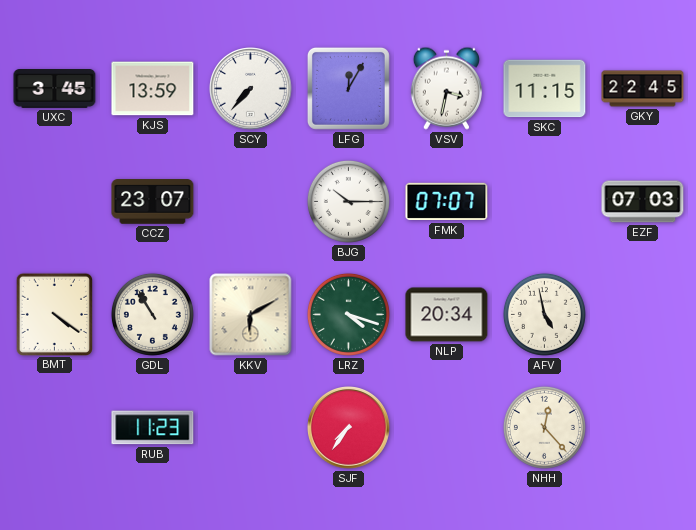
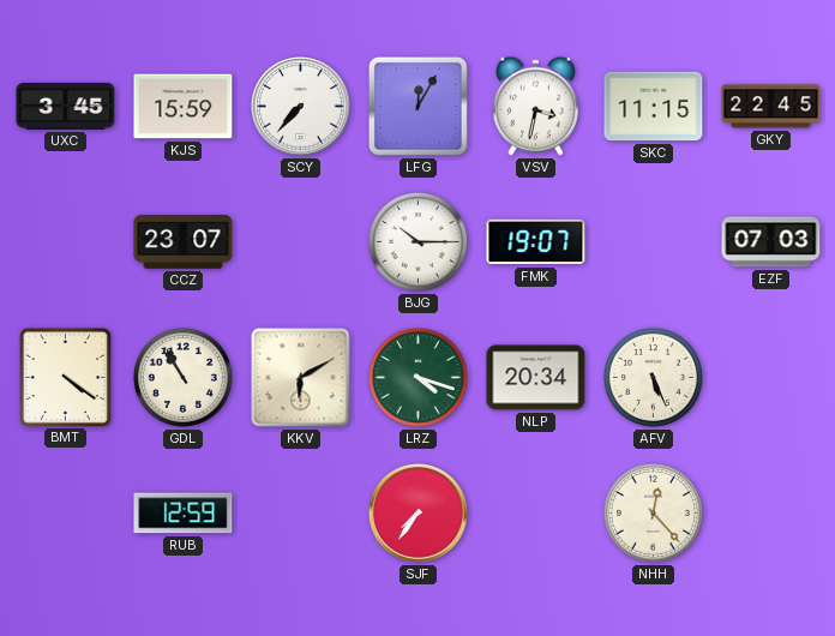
KJS: 13:59 -> 15:59
FMK: 07:07 -> 19:07
AFV: 4:58 -> 5:26
RUB: 11:23 -> 12:59
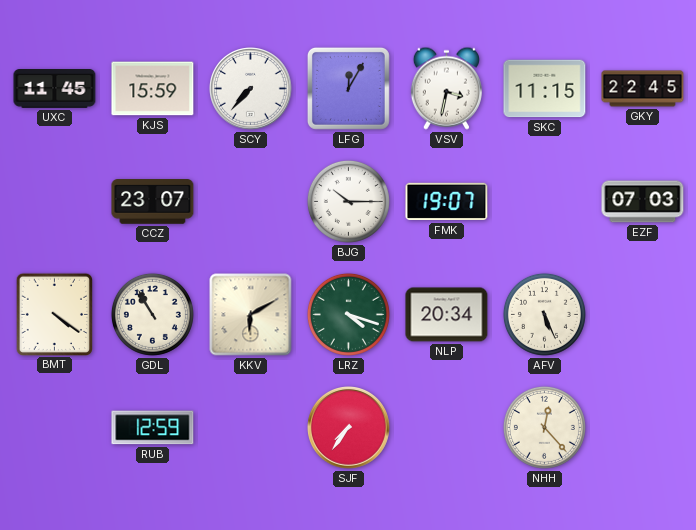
UXC: 3:45 -> 11:45
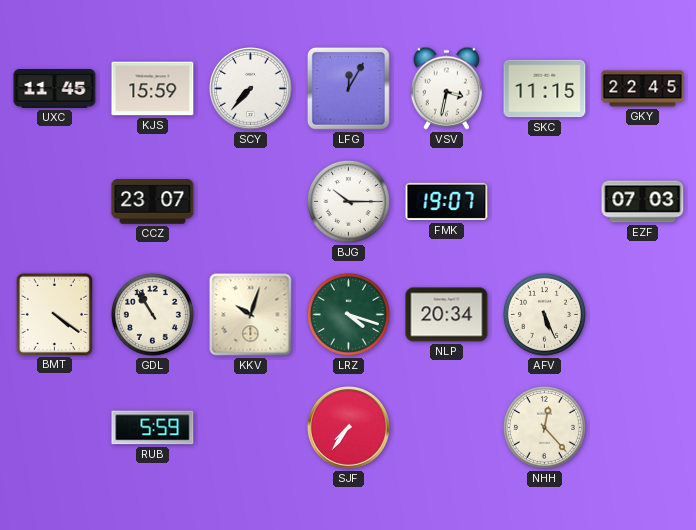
KKV: 6:10 -> 10:03
RUB: 12:59 -> 5:59
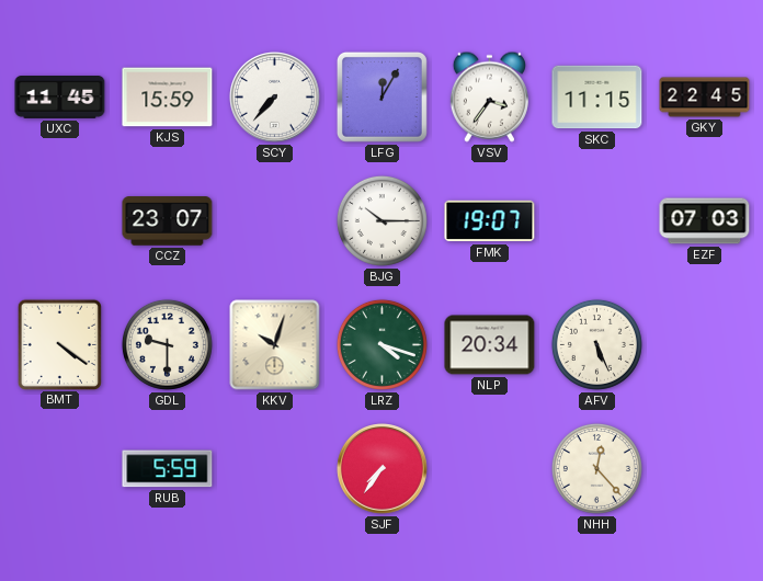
VSV: 3:32 -> 3:36
GDL: 10:55 -> 9:30
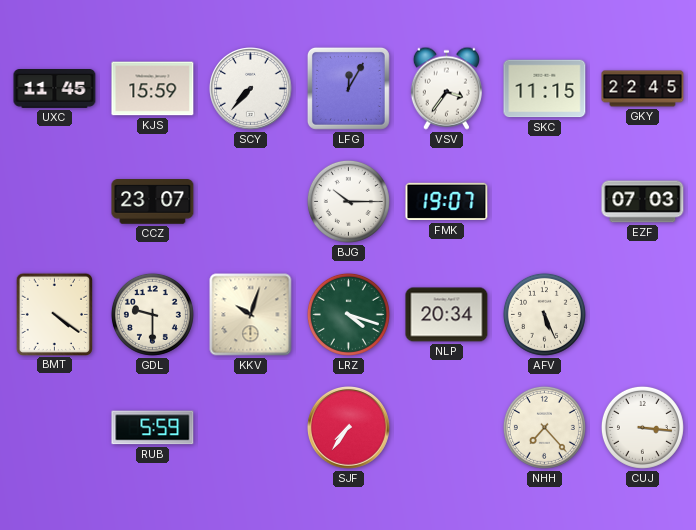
NHH: 12:23 -> 7:23
CUJ: none -> 3:16
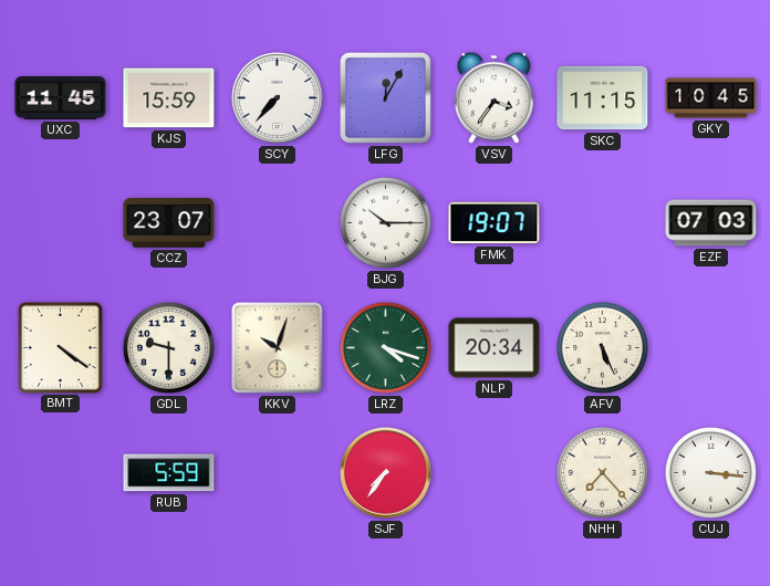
GKY: 22:45 -> 10:45
